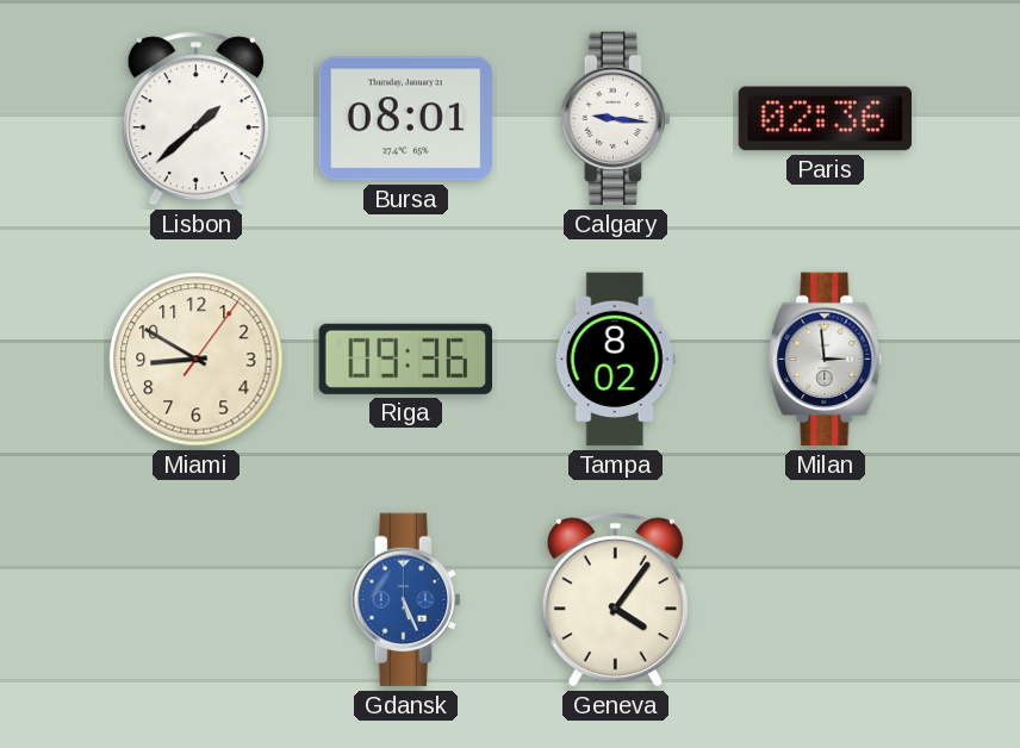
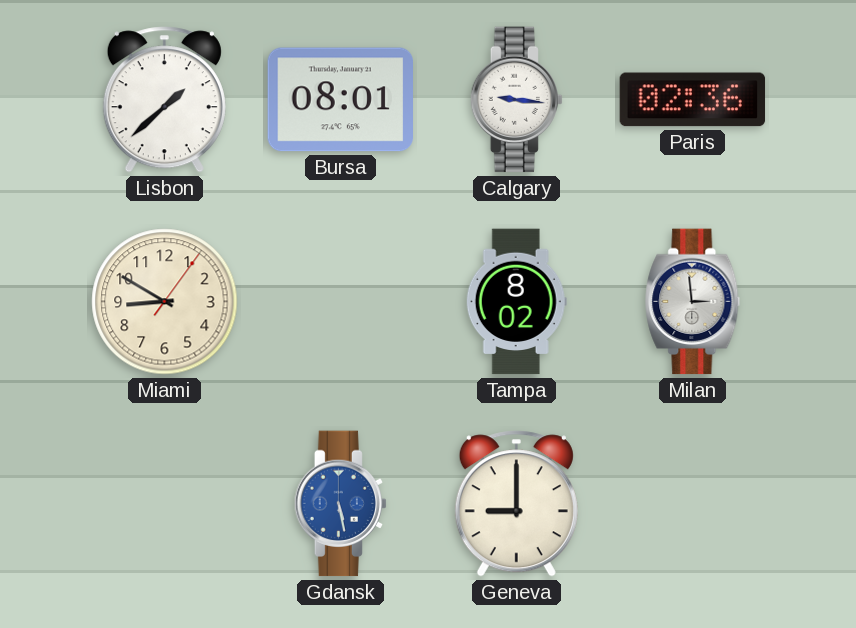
Riga: 09:36 -> none
Gdansk: 5:26 -> 5:28
Geneva: 4:06 -> 9:00
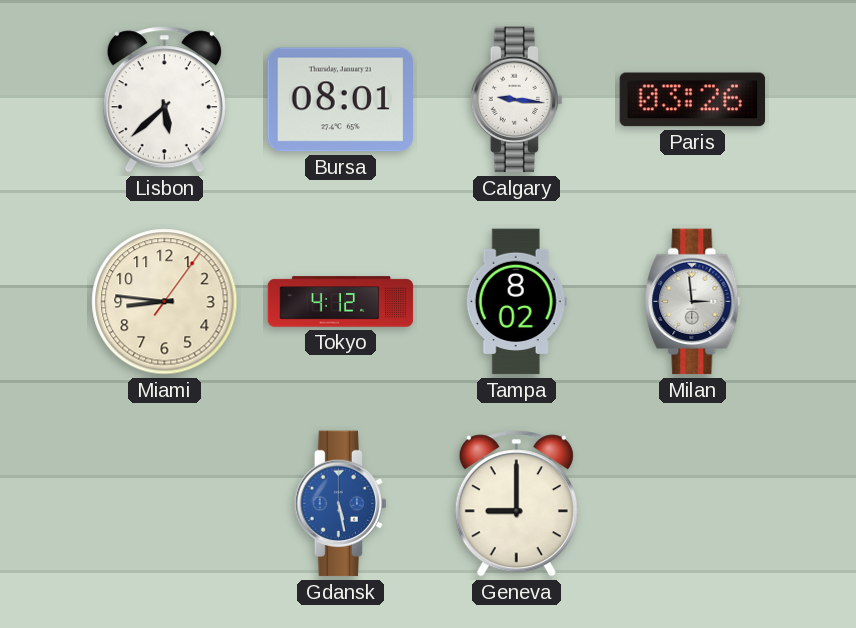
Lisbon: 1:38 -> 5:38
Paris: 02:36 -> 03:26
Miami: 8:50 -> 8:46
Tokyo: none -> 4:12
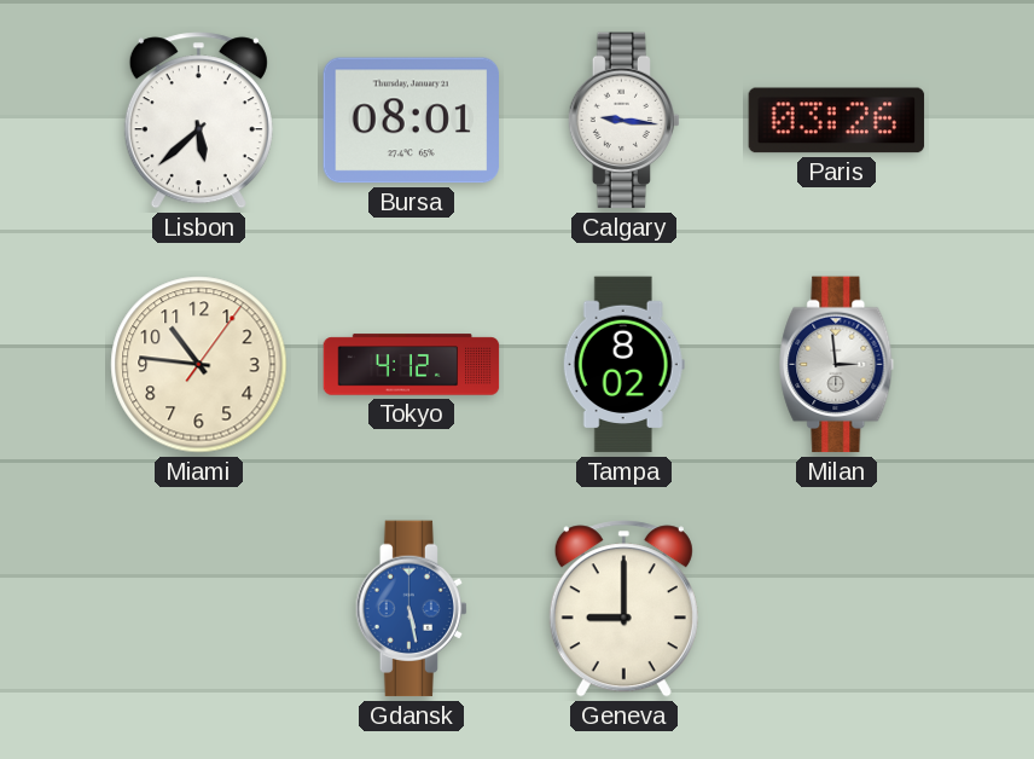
Miami: 8:46 -> 10:46
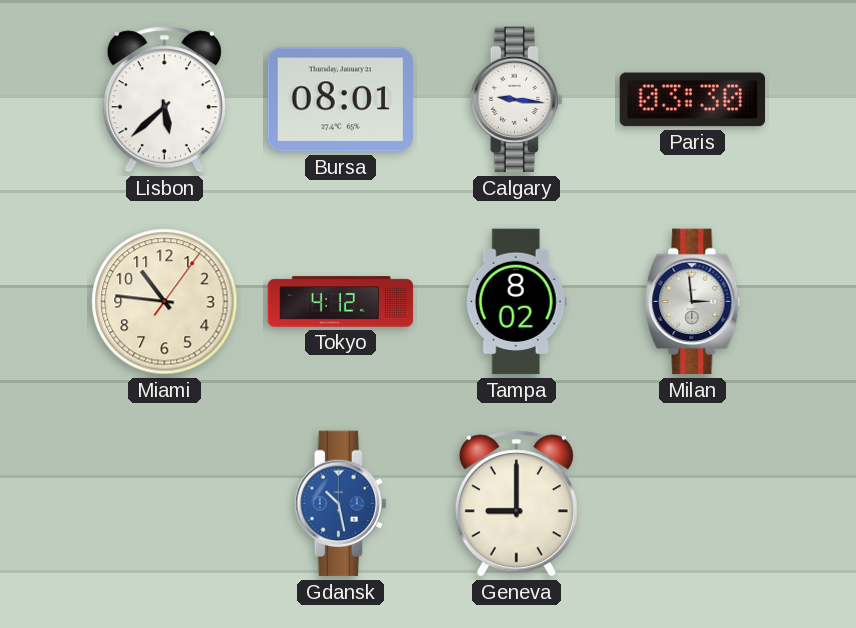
Paris: 03:26 -> 03:30
Gdansk: 5:28 -> 10:28
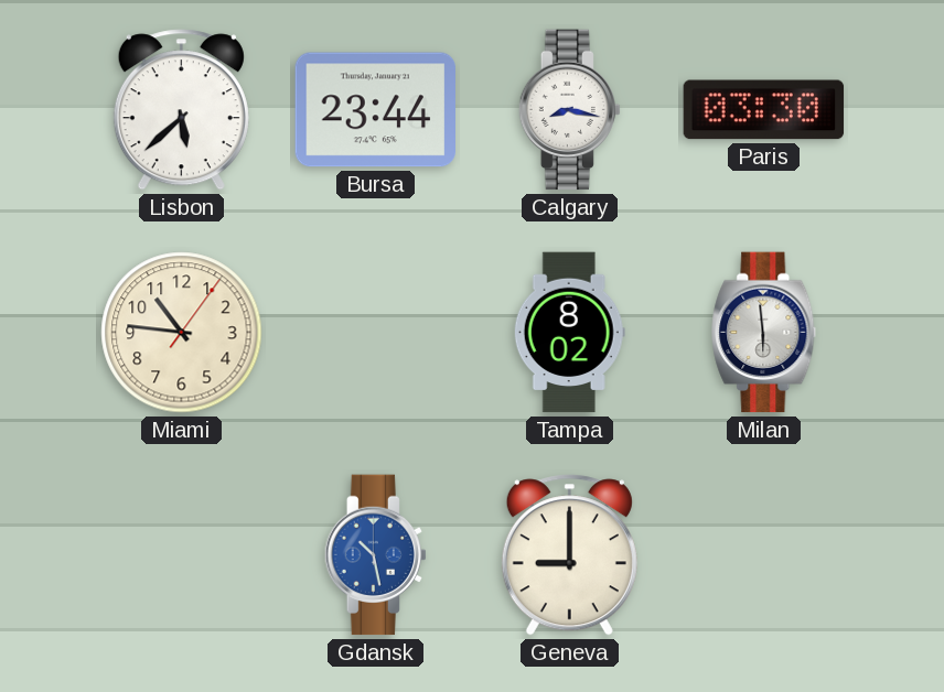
Bursa: 08:01 -> 23:44
Calgary: 9:16 -> 8:17
Tokyo: 4:12 -> none
Milan: 2:59 -> 5:59
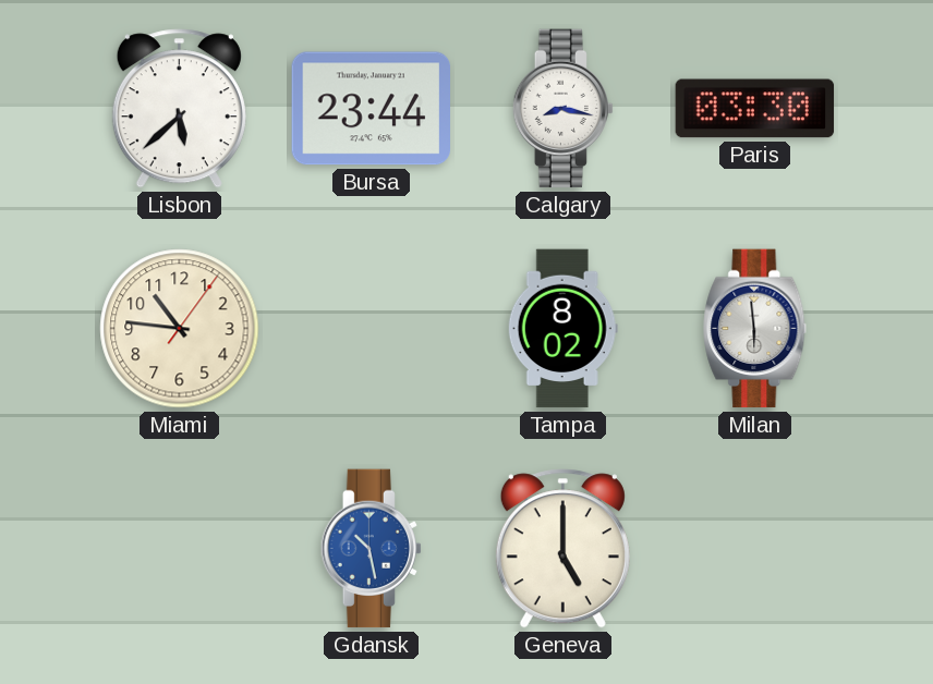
Geneva: 9:00 -> 5:00
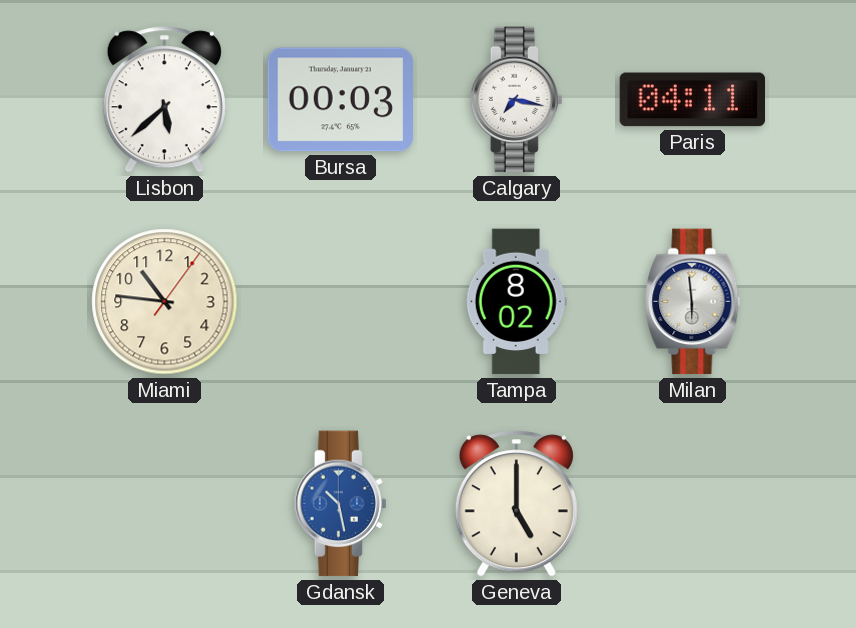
Bursa: 23:44 -> 00:03
Calgary: 8:17 -> 7:17
Paris: 03:30 -> 04:11
